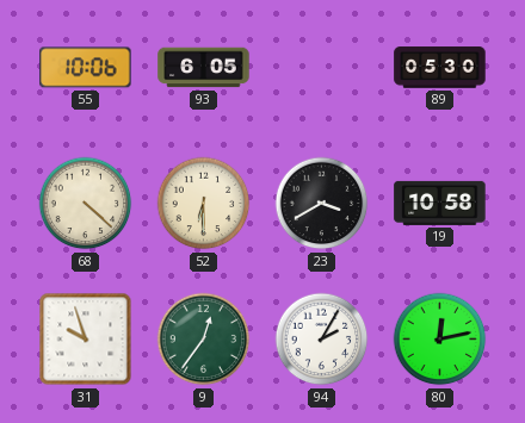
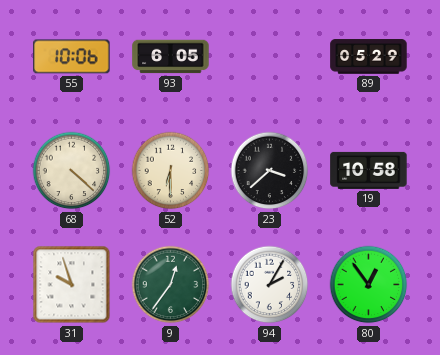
89: 05:30 -> 05:29
23: 3:40 -> 3:38
80: 12:13 -> 12:54
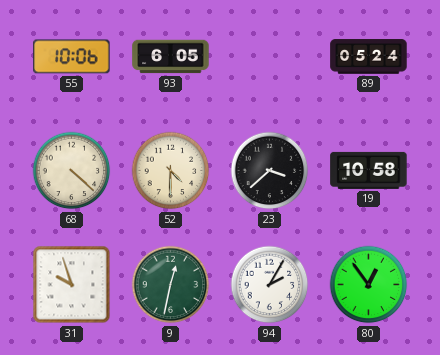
89: 05:29 -> 05:24
52: 6:30 -> 4:30
9: 12:36 -> 12:32
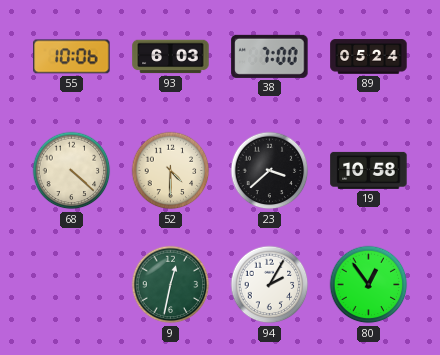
93: 6:05 -> 6:03
38: none -> 7:00
31: 9:57 -> none
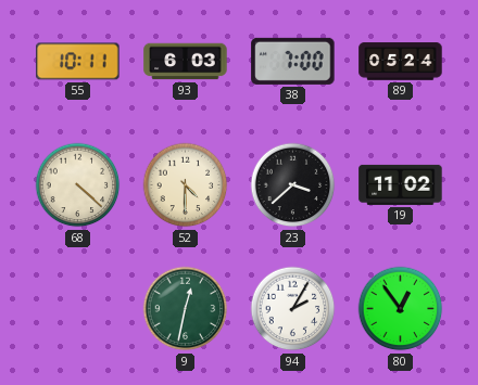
55: 10:06 -> 10:11
19: 10:58 -> 11:02
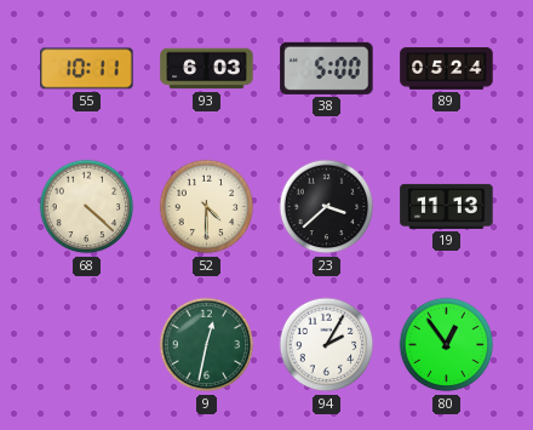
38: 7:00 -> 5:00
19: 11:02 -> 11:13
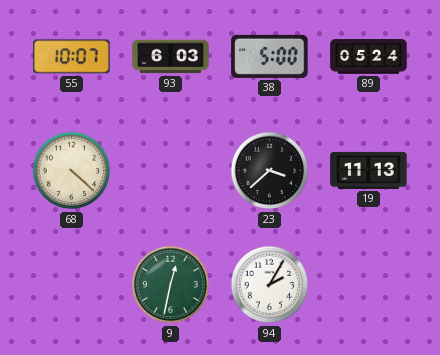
55: 10:11 -> 10:07
52: 4:30 -> none
80: 12:54 -> none
